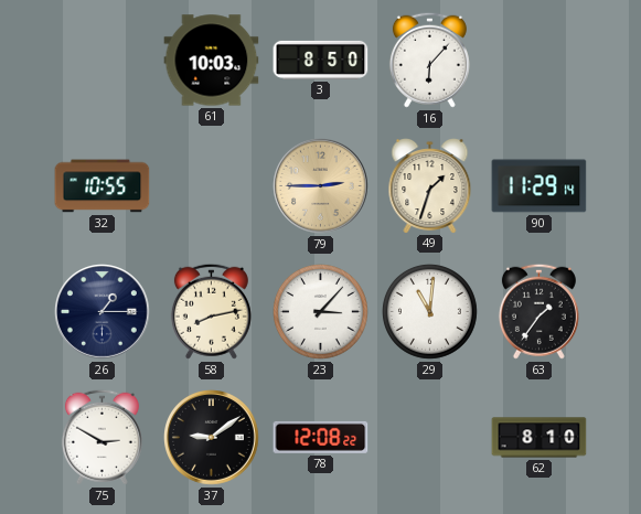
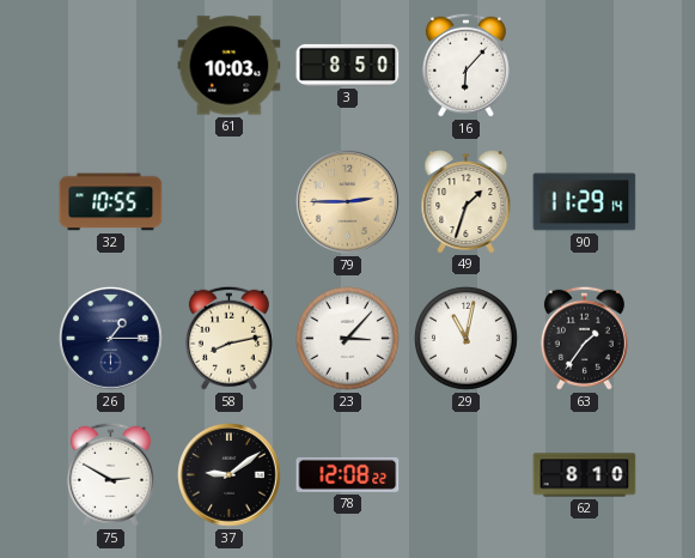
29: 11:01 -> 11:02
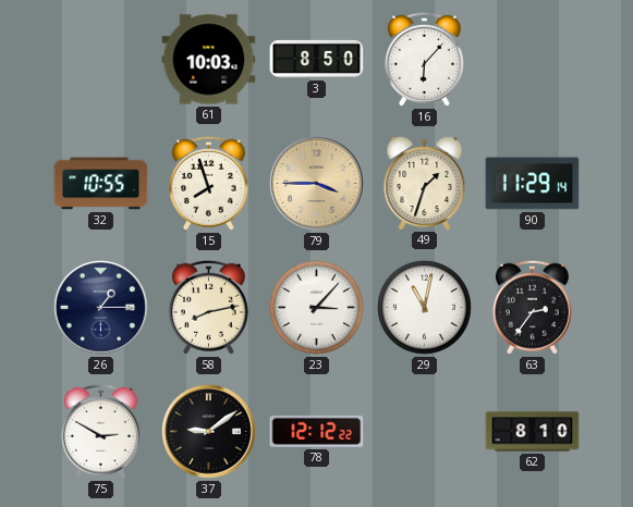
15: none -> 7:57
79: 2:45 -> 3:45
63: 1:36 -> 2:36
78: 12:08 -> 12:12
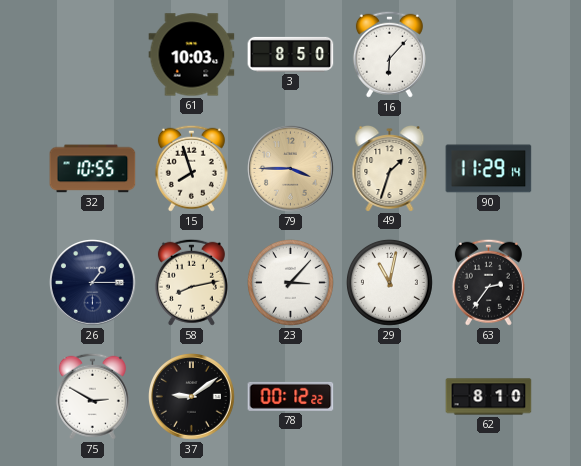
78: 12:12 -> 00:12
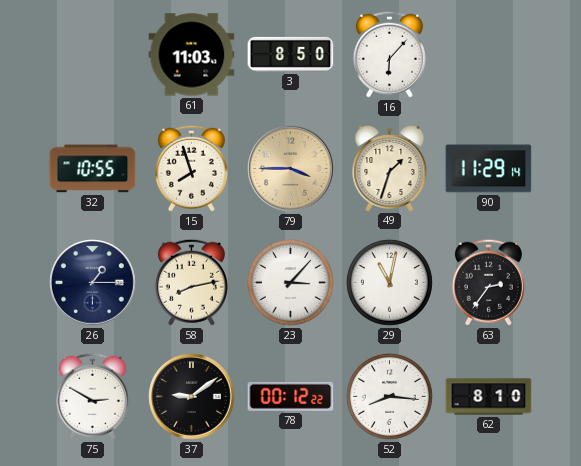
61: 10:03 -> 11:03
52: none -> 8:16
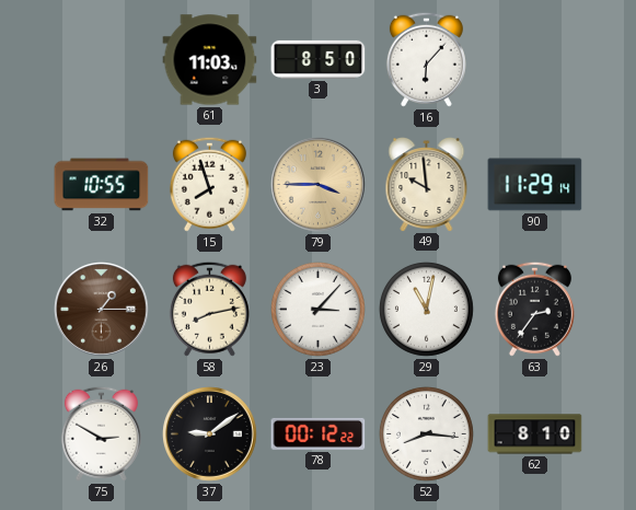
49: 1:33 -> 9:59
26 dial: navy -> brown
